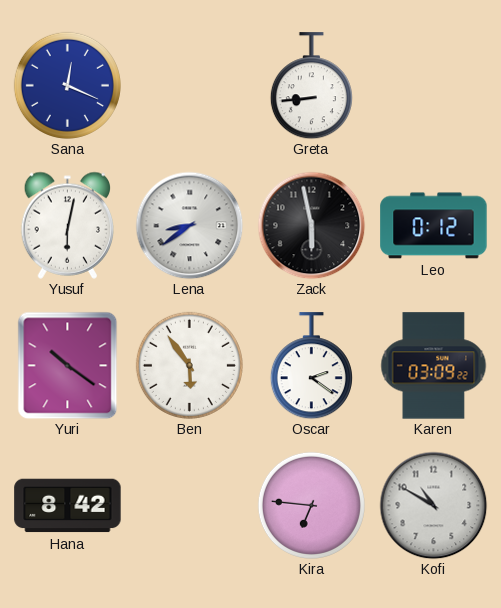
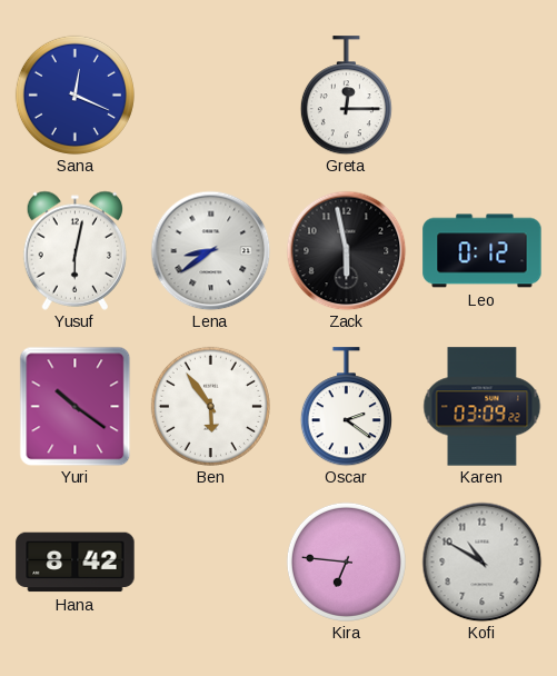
Greta: 8:44 -> 12:15
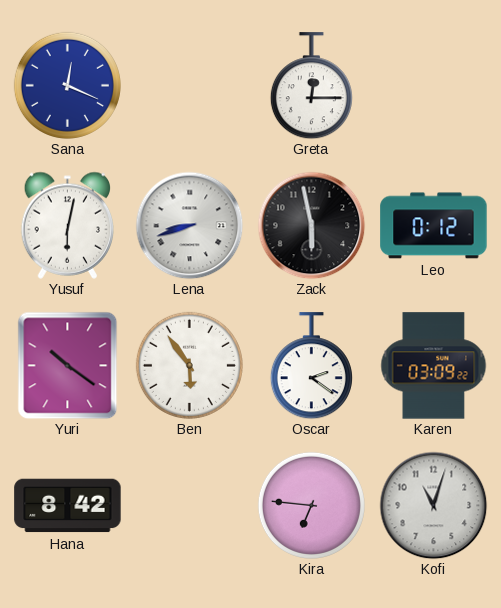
Lena: 8:39 -> 8:42
Kofi: 10:50 -> 11:03
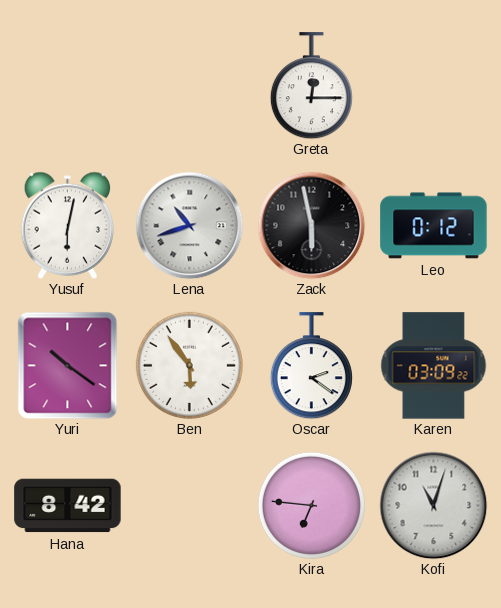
Sana: 12:19 -> none
Lena: 8:42 -> 10:42
